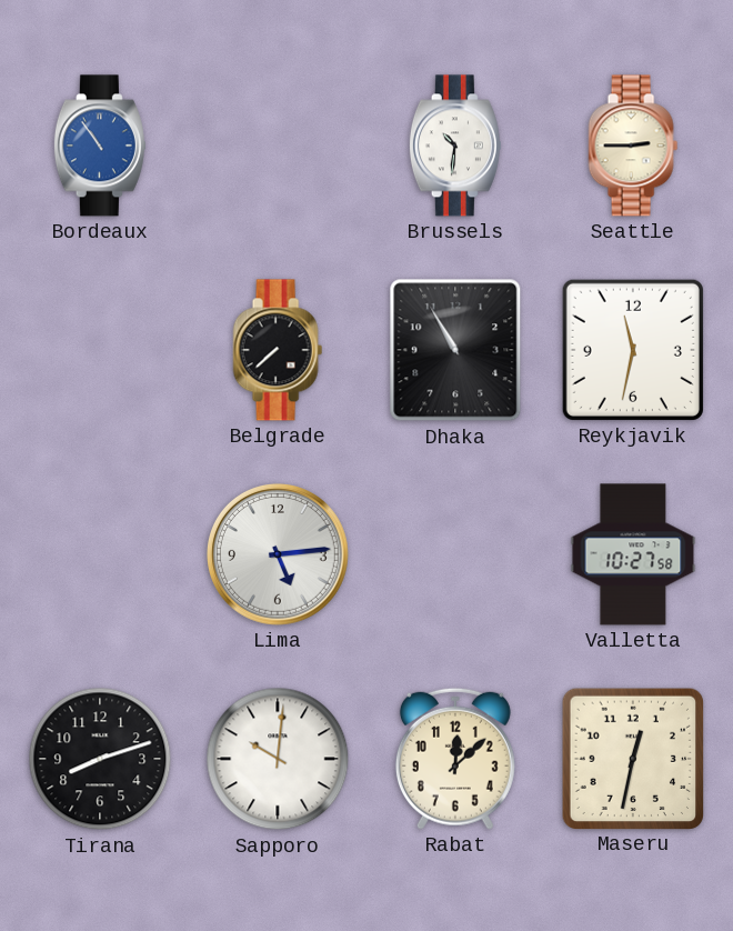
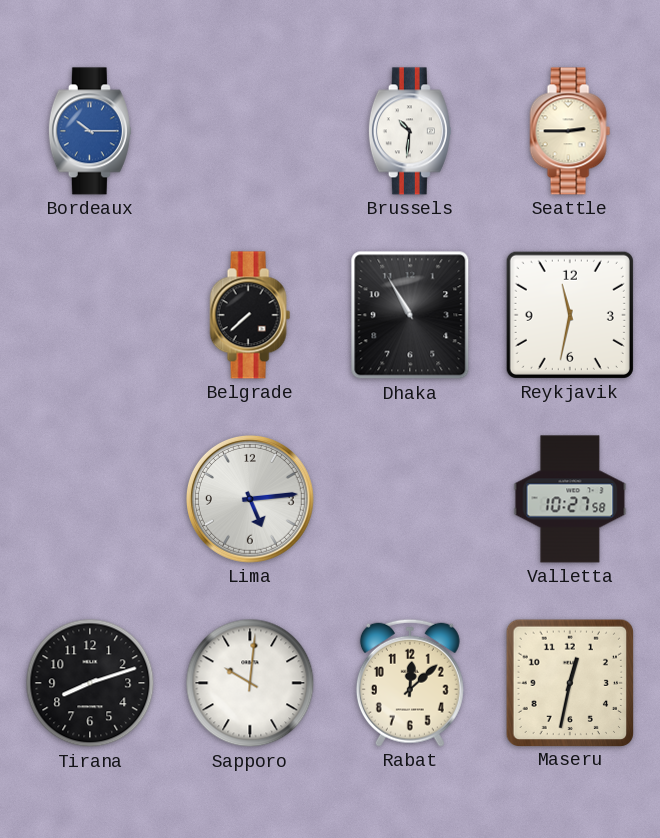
Bordeaux: 10:54 -> 10:15
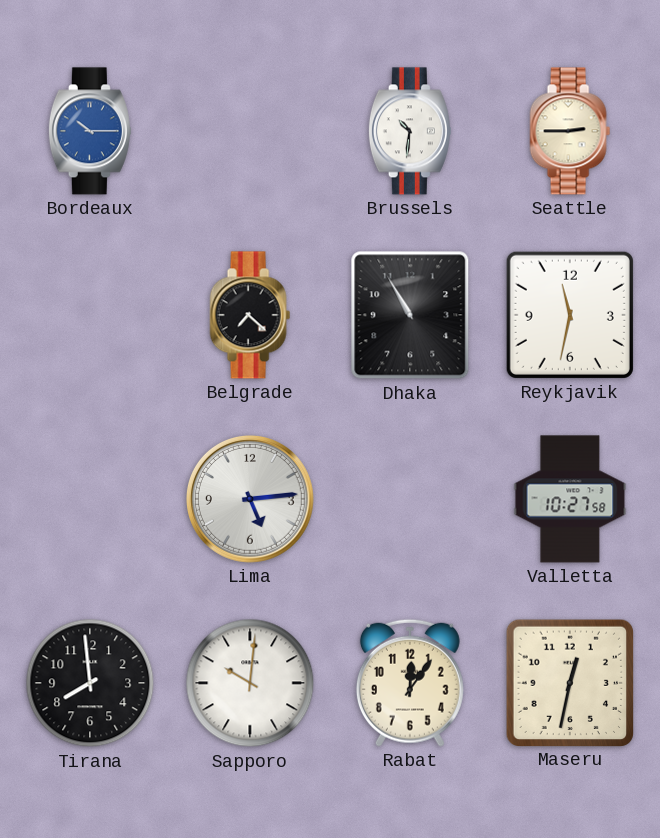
Belgrade: 7:38 -> 7:22
Tirana: 8:12 -> 7:59
Rabat: 12:08 -> 12:06
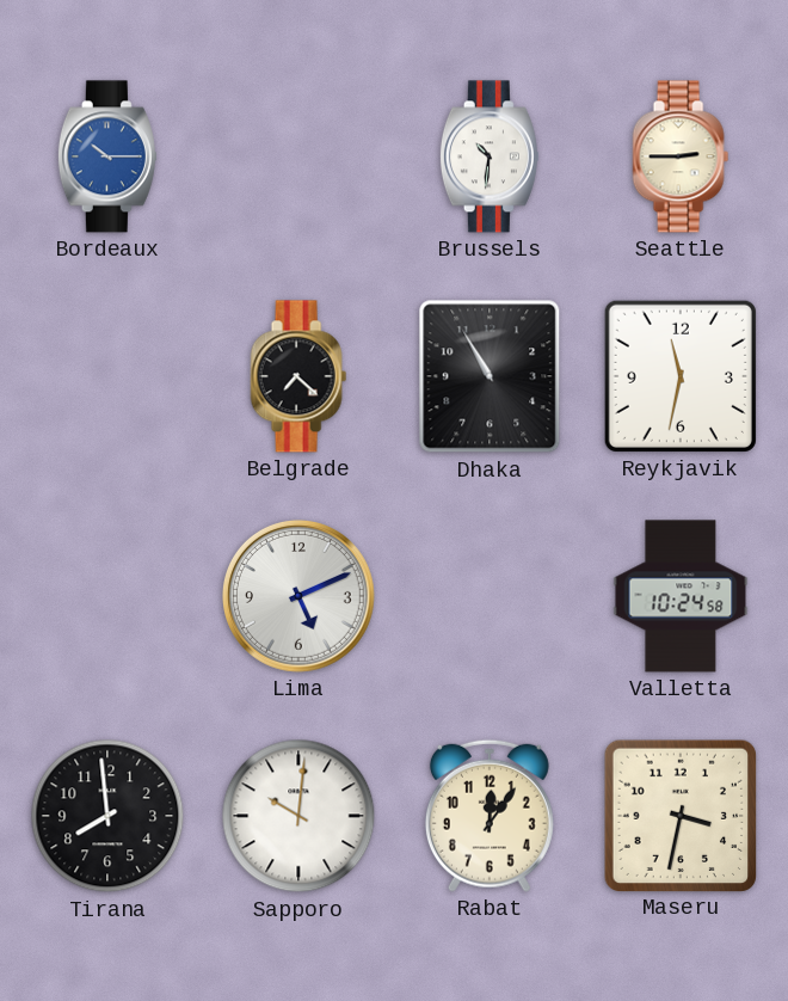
Lima: 5:14 -> 5:11
Valletta: 10:27 -> 10:24
Maseru: 12:32 -> 3:32
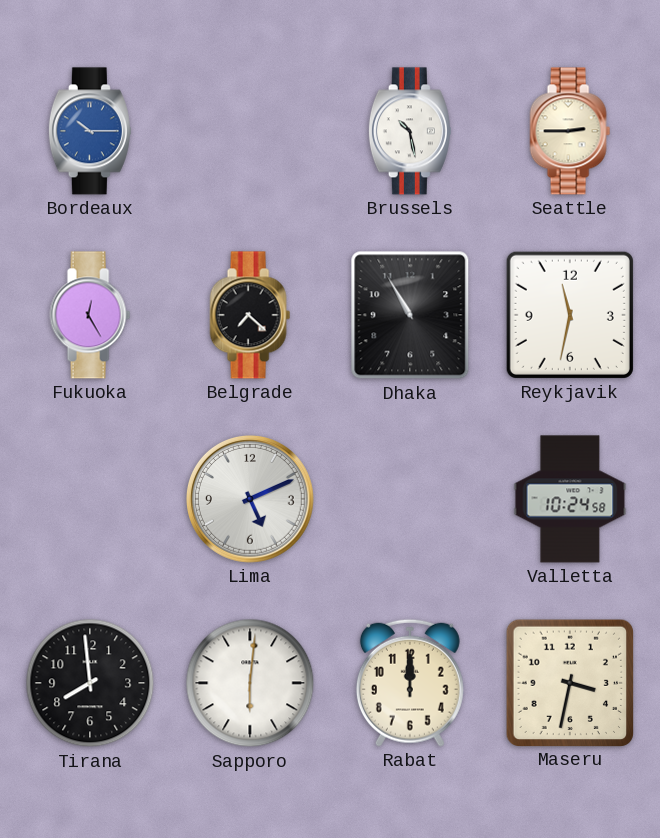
Brussels: 10:31 -> 10:28
Fukuoka: none -> 12:25
Sapporo: 10:01 -> 6:01
Rabat: 12:06 -> 12:00
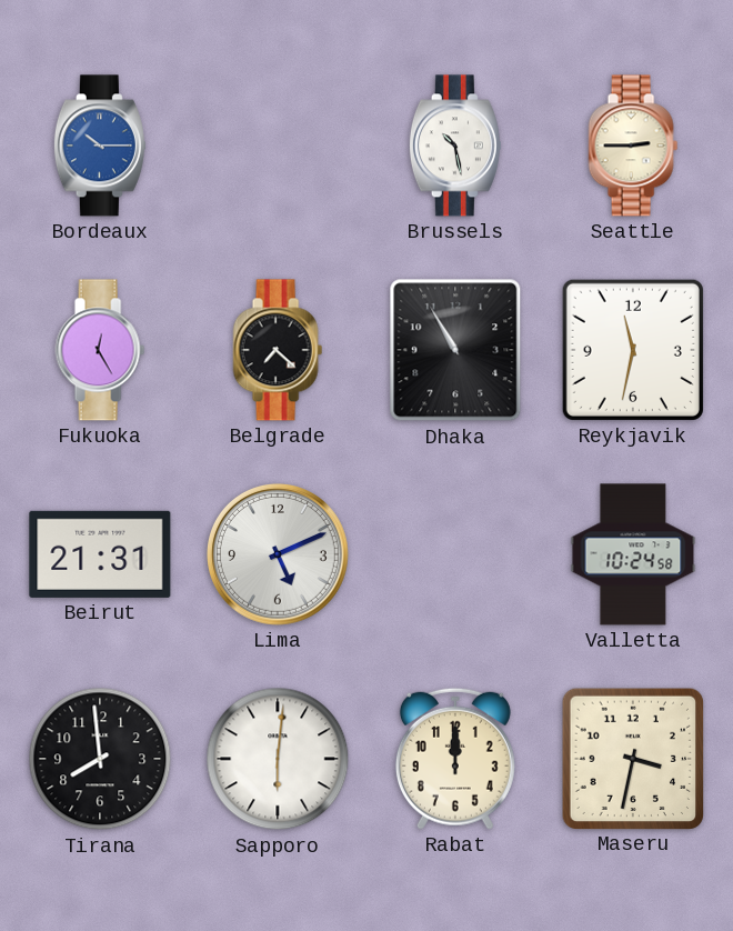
Beirut: none -> 21:31
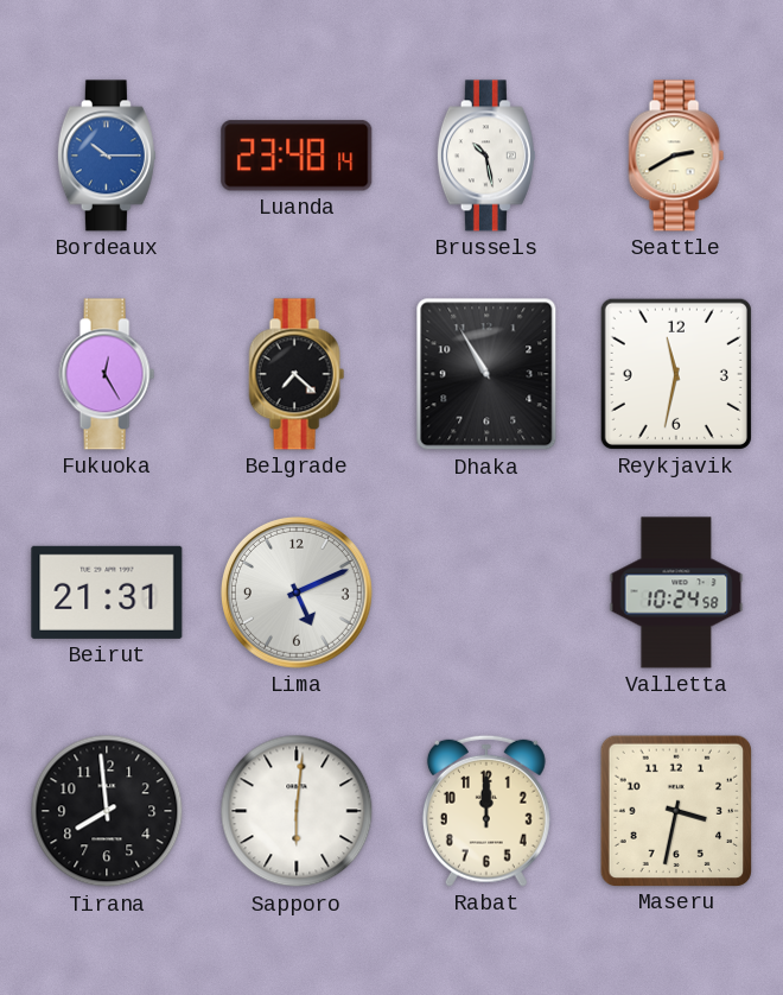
Luanda: none -> 23:48
Seattle: 2:45 -> 2:40
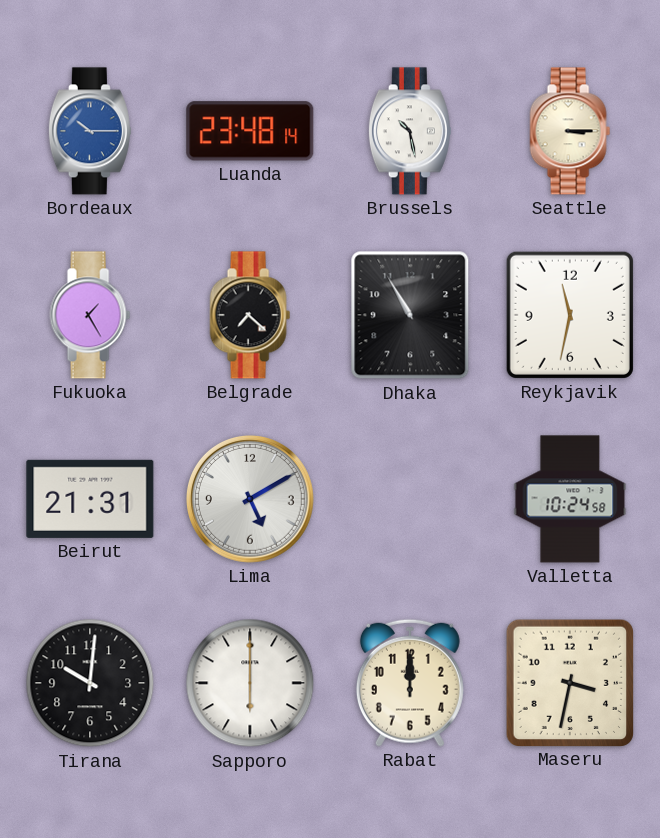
Seattle: 2:40 -> 3:15
Fukuoka: 12:25 -> 1:25
Lima: 5:11 -> 5:10
Tirana: 7:59 -> 10:01
Sapporo: 6:01 -> 6:00
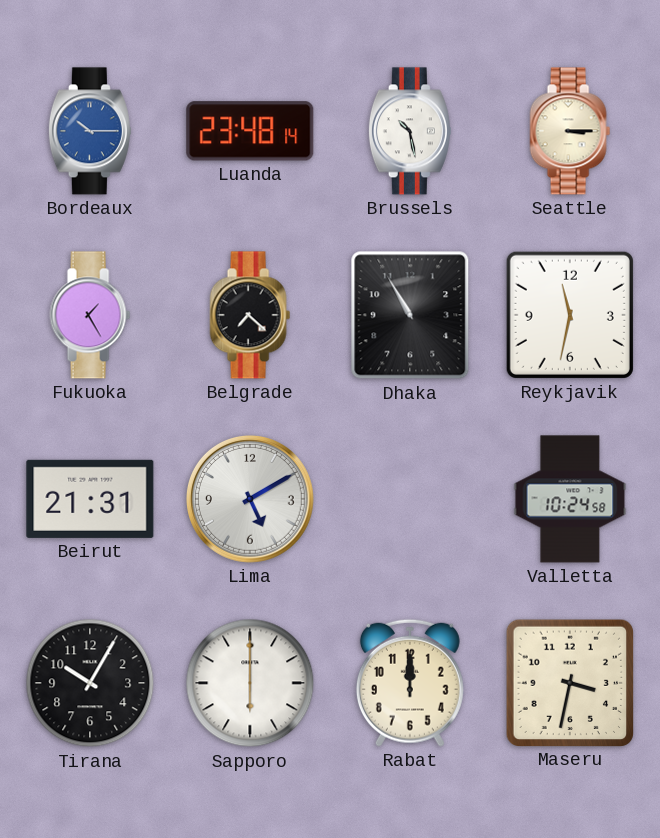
Tirana: 10:01 -> 10:05
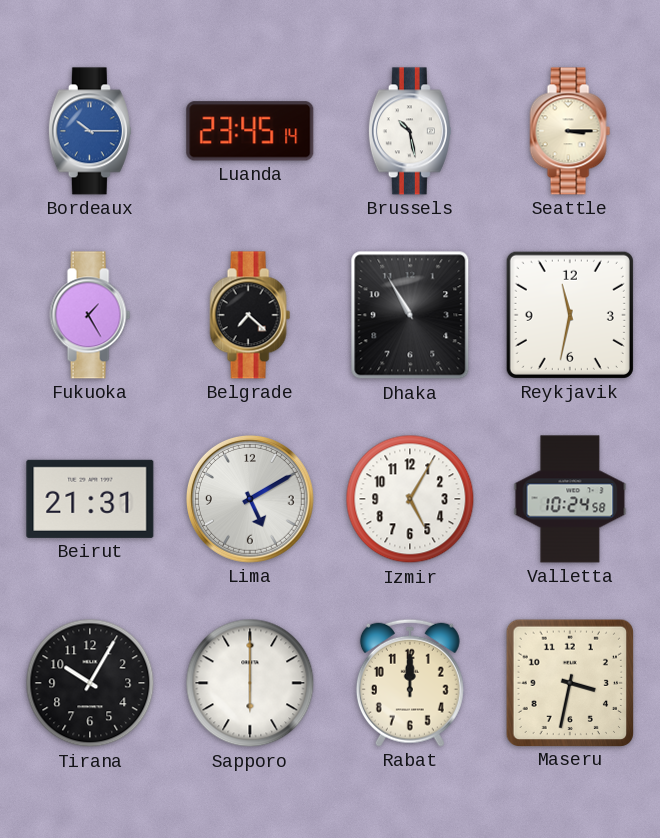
Luanda: 23:48 -> 23:45
Izmir: none -> 5:05
